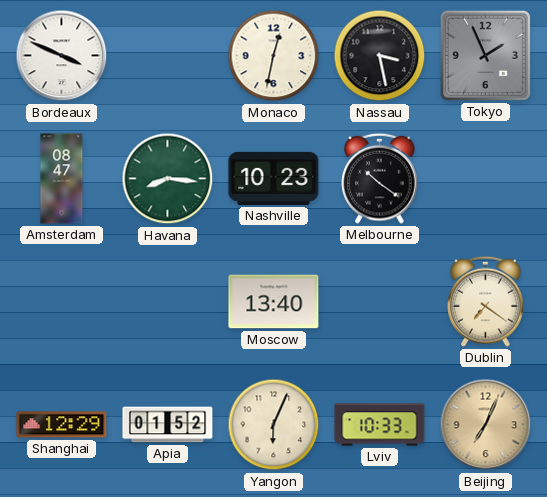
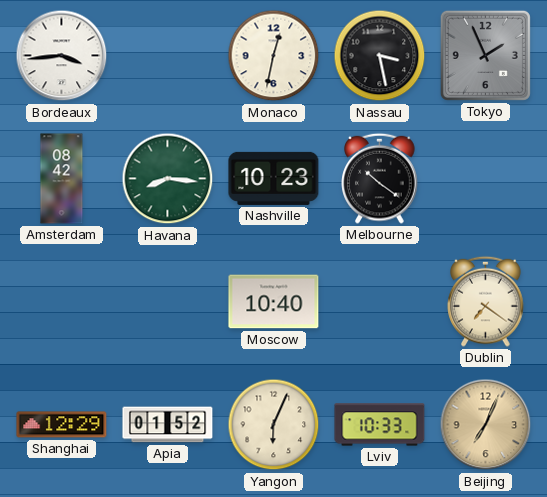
Bordeaux: 3:49 -> 3:44
Amsterdam: 08:47 -> 08:42
Moscow: 13:40 -> 10:40
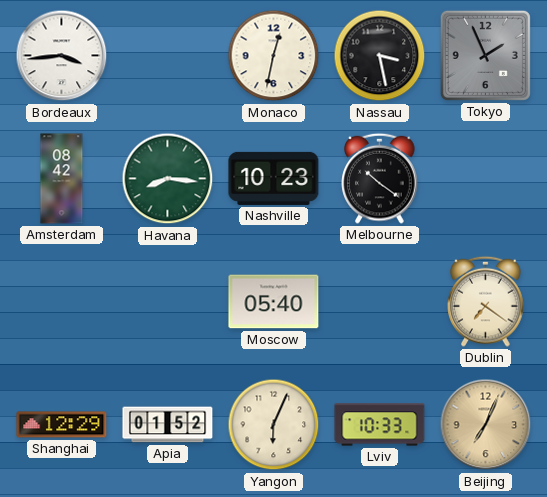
Moscow: 10:40 -> 05:40
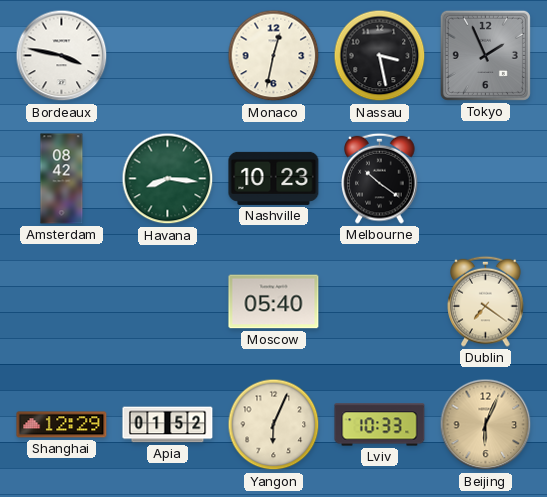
Bordeaux: 3:44 -> 3:47
Beijing: 7:04 -> 6:04
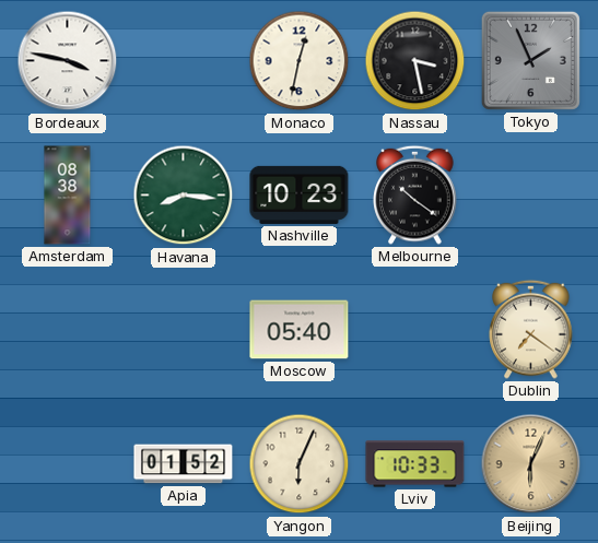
Amsterdam: 08:42 -> 08:38
Shanghai: 12:29 -> none
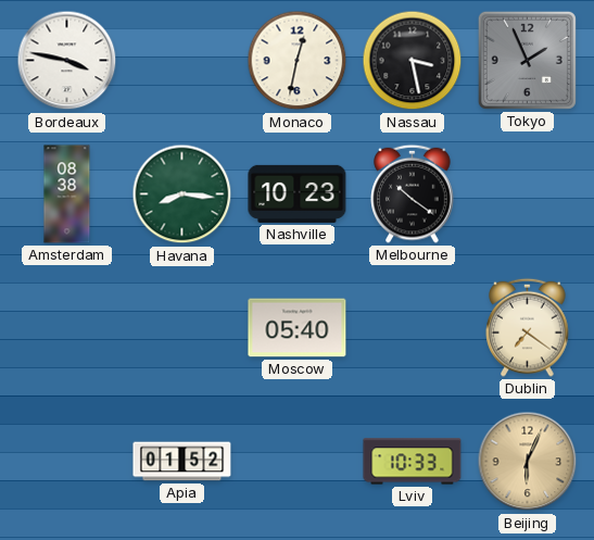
Yangon: 6:04 -> none
